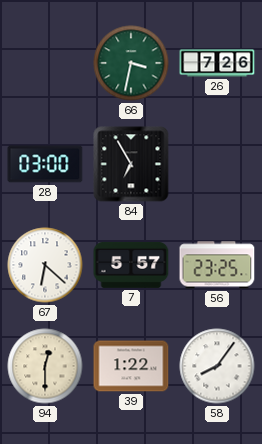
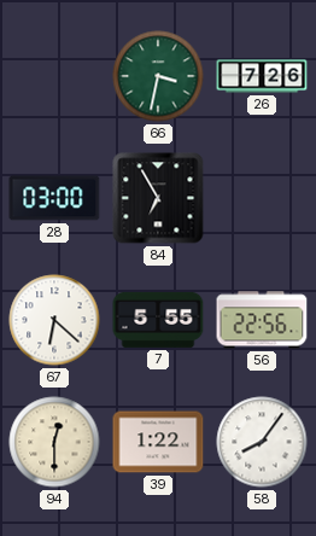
7: 5:57 -> 5:55
56: 23:25 -> 22:56
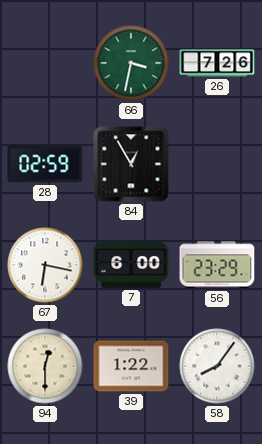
28: 03:00 -> 02:59
84: 6:55 -> 12:55
67: 6:22 -> 6:17
7: 5:55 -> 6:00
56: 22:56 -> 23:29
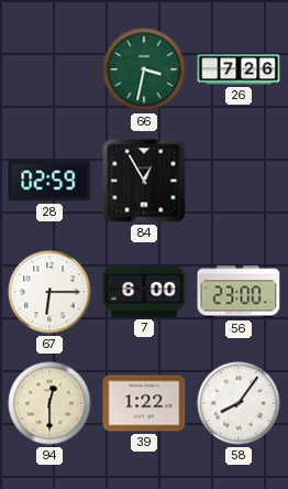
67: 6:17 -> 6:15
56: 23:29 -> 23:00
